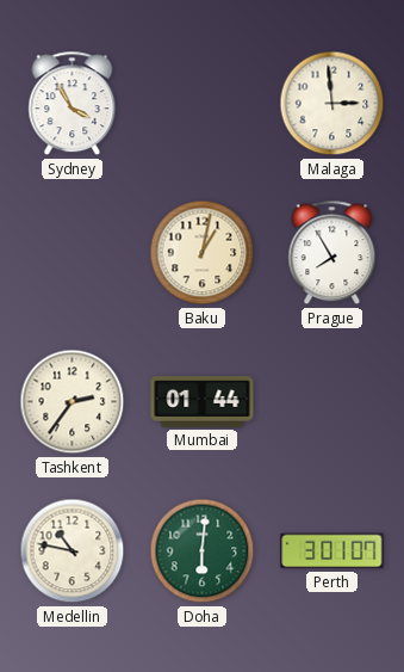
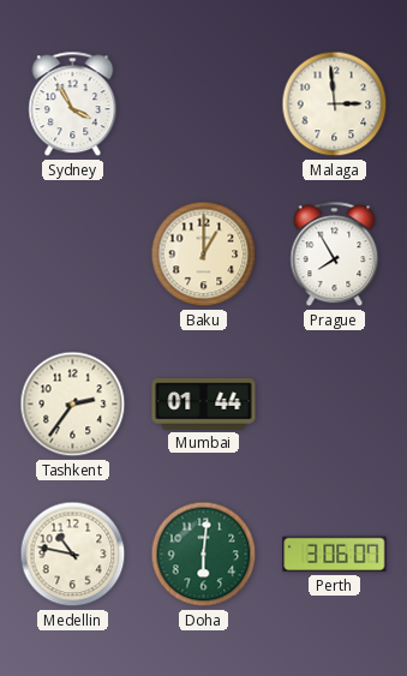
Baku: 1:02 -> 1:00
Perth: 3:01 -> 3:06
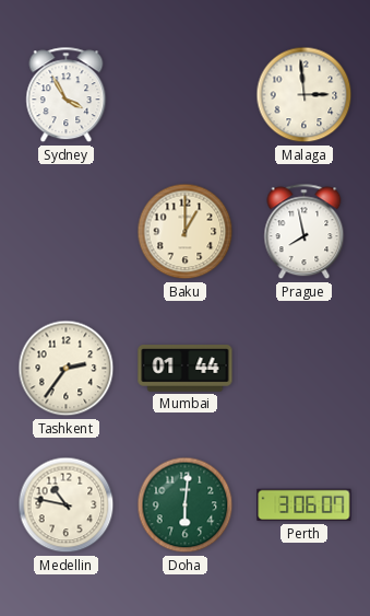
Prague: 7:55 -> 7:58
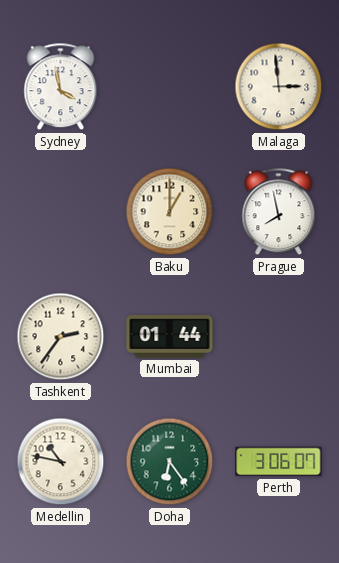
Sydney: 3:55 -> 3:58
Doha: 6:01 -> 6:24
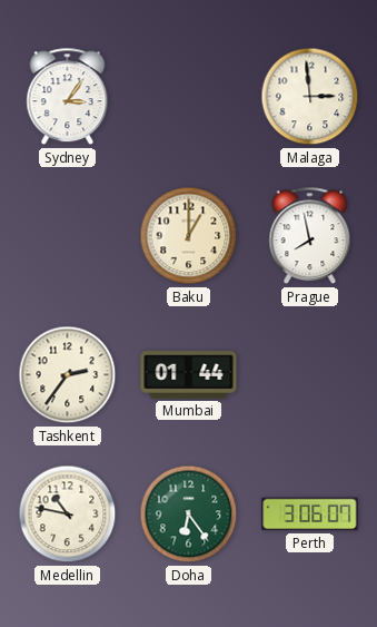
Sydney: 3:58 -> 3:06
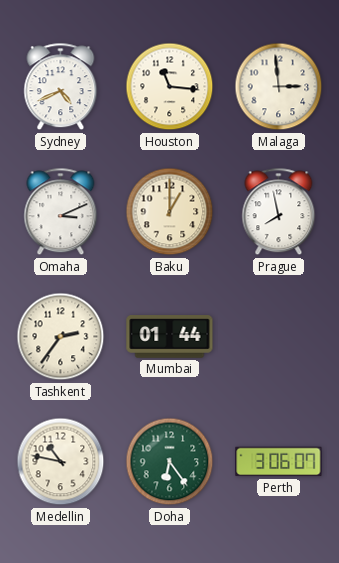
Sydney: 3:06 -> 4:41
Houston: none -> 11:16
Omaha: none -> 3:11
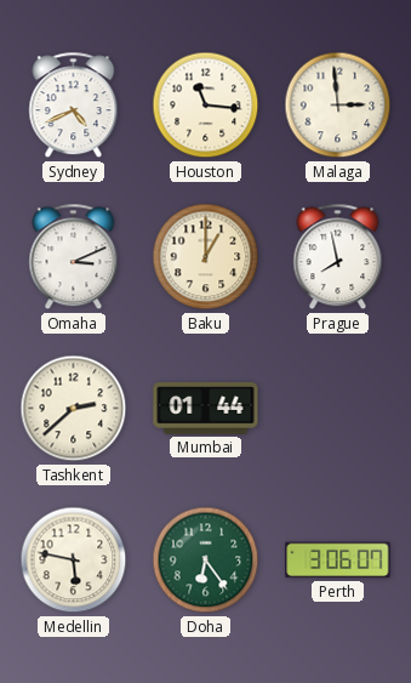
Tashkent: 2:36 -> 2:38
Medellin: 10:47 -> 5:47
